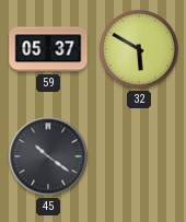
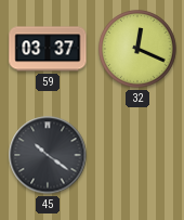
59: 05:37 -> 03:37
32: 5:50 -> 12:19
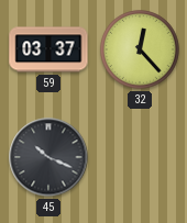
32: 12:19 -> 12:23
45: 10:21 -> 10:19
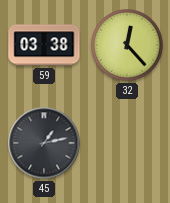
59: 03:37 -> 03:38
45: 10:19 -> 1:13
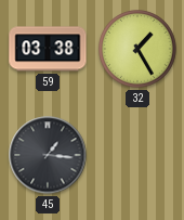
32: 12:23 -> 1:25
45: 1:13 -> 1:16
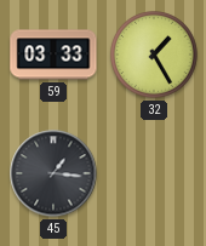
59: 03:38 -> 03:33
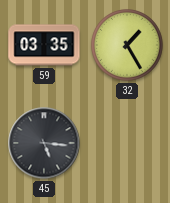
59: 03:33 -> 03:35
45: 1:16 -> 5:16
